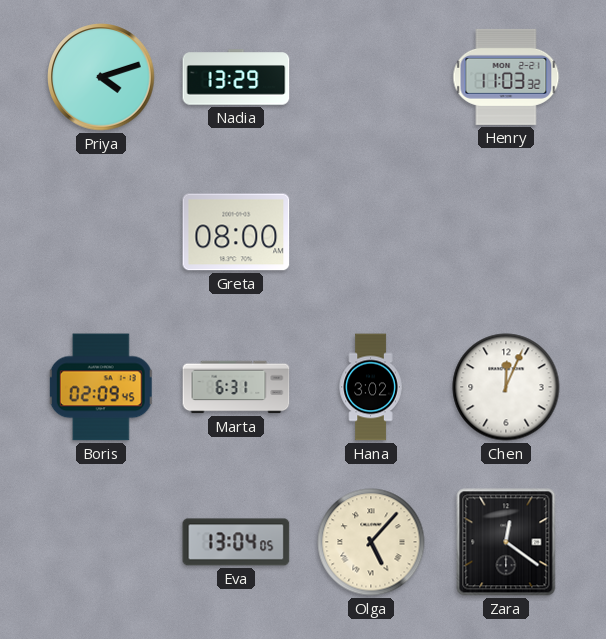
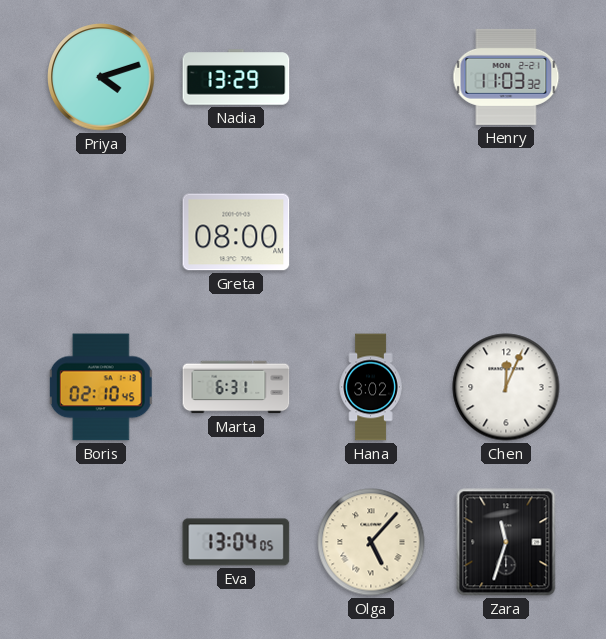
Boris: 02:09 -> 02:10
Zara: 12:21 -> 11:33
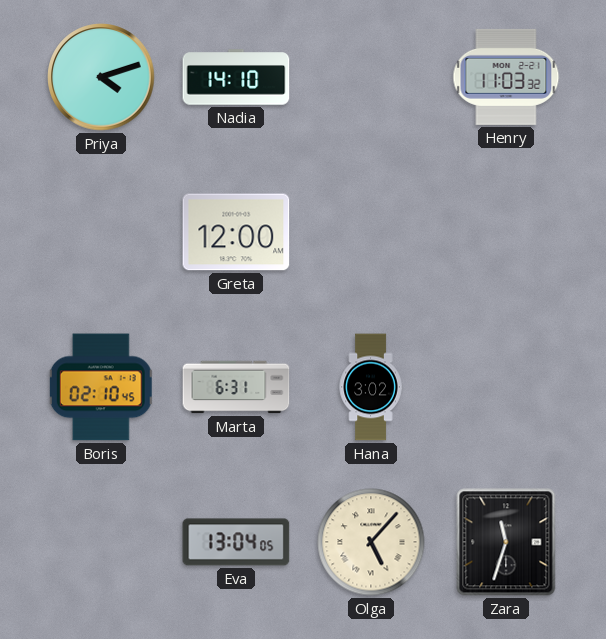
Nadia: 13:29 -> 14:10
Greta: 08:00 -> 12:00
Chen: 12:04 -> none
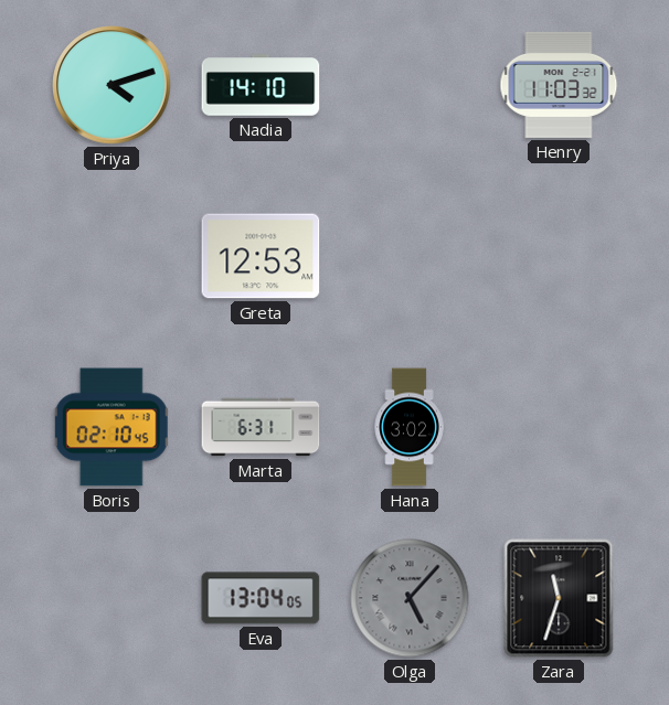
Greta: 12:00 -> 12:53
Olga dial: cream -> grey
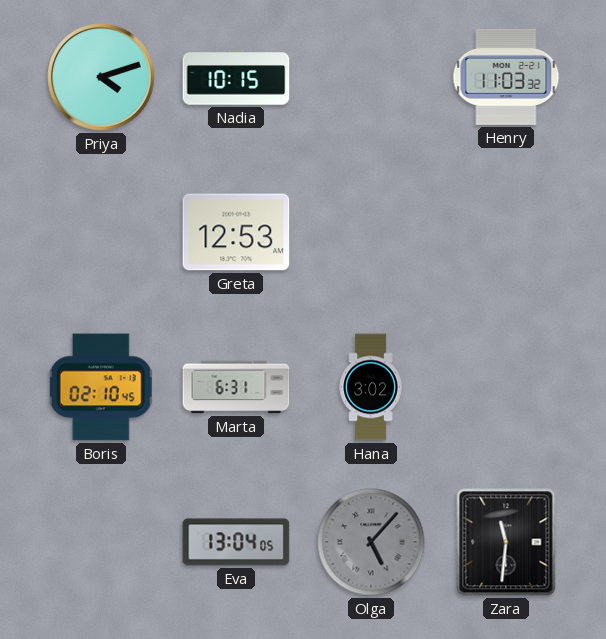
Nadia: 14:10 -> 10:15
Zara: 11:33 -> 11:31
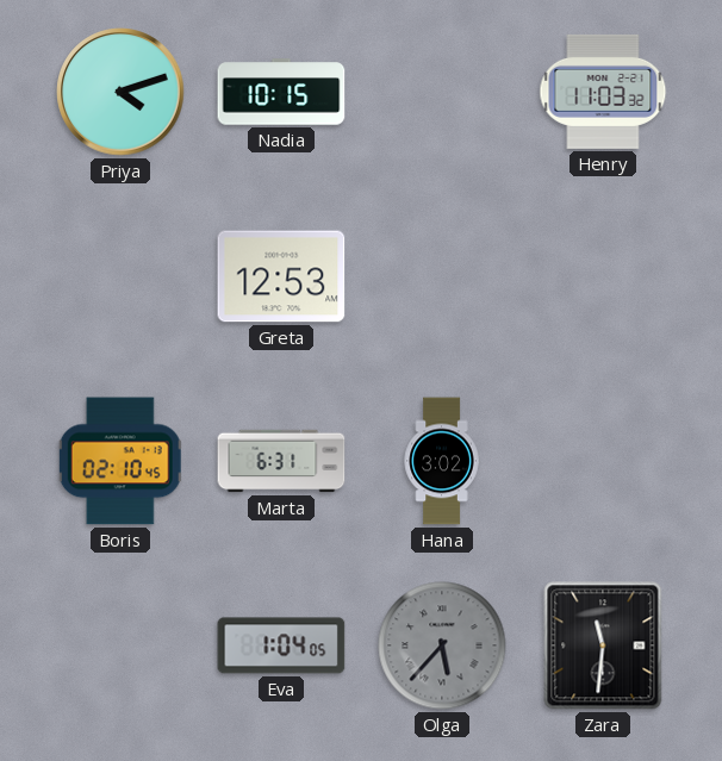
Eva: 13:04 -> 1:04
Olga: 5:07 -> 5:37
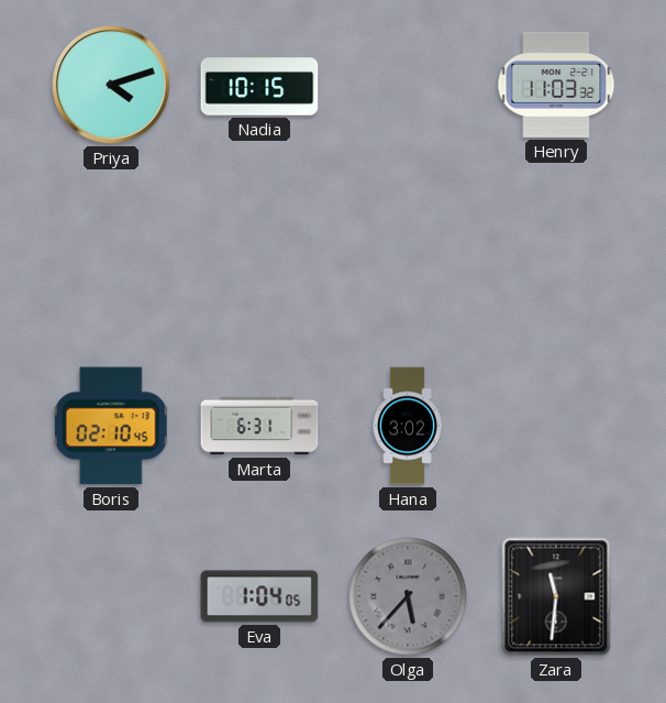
Greta: 12:53 -> none
